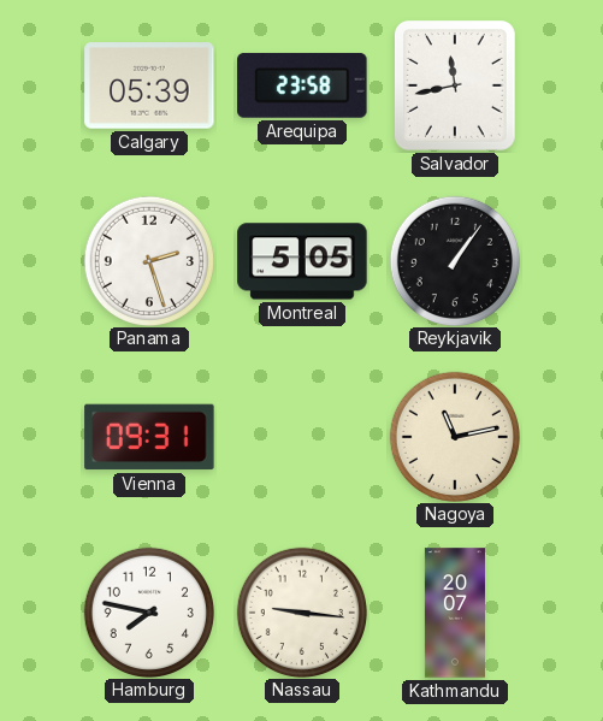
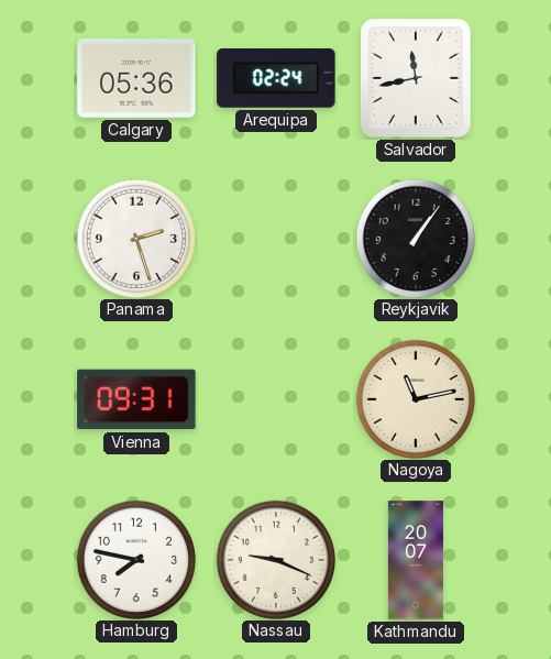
Calgary: 05:39 -> 05:36
Arequipa: 23:58 -> 02:24
Montreal: 5:05 -> none
Nassau: 9:16 -> 9:19
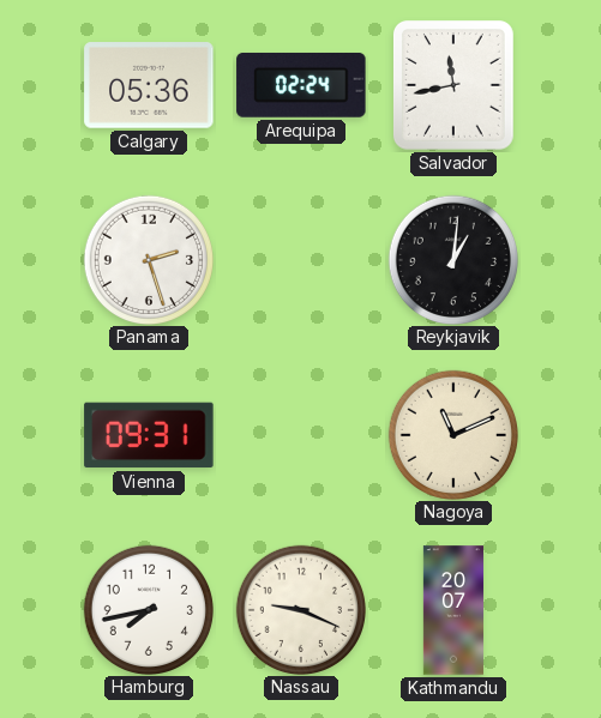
Reykjavik: 1:06 -> 1:01
Nagoya: 11:13 -> 11:11
Hamburg: 7:47 -> 7:43
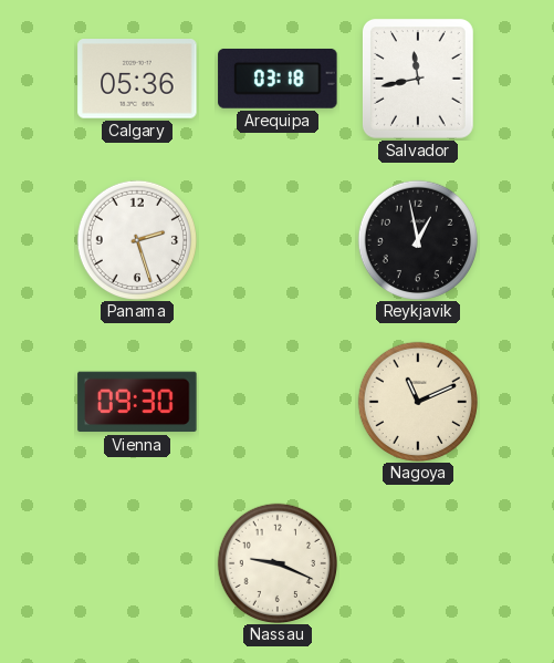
Arequipa: 02:24 -> 03:18
Reykjavik: 1:01 -> 12:58
Vienna: 09:31 -> 09:30
Hamburg: 7:43 -> none
Kathmandu: 20:07 -> none
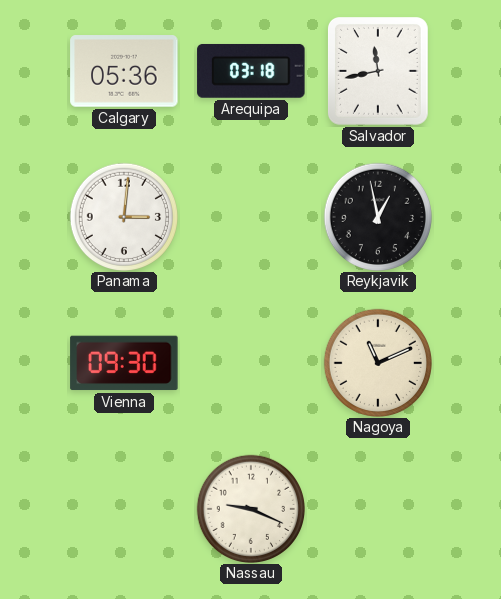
Panama: 2:27 -> 3:01
